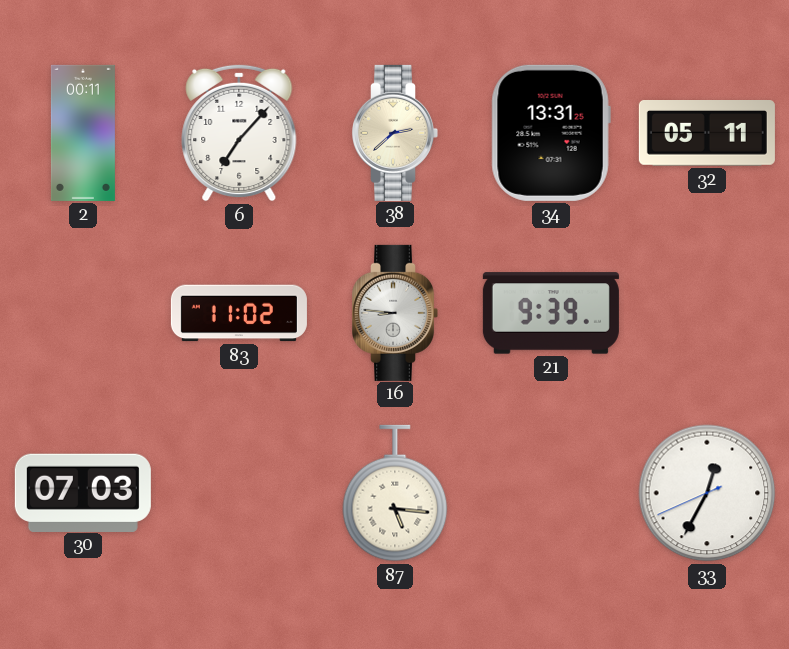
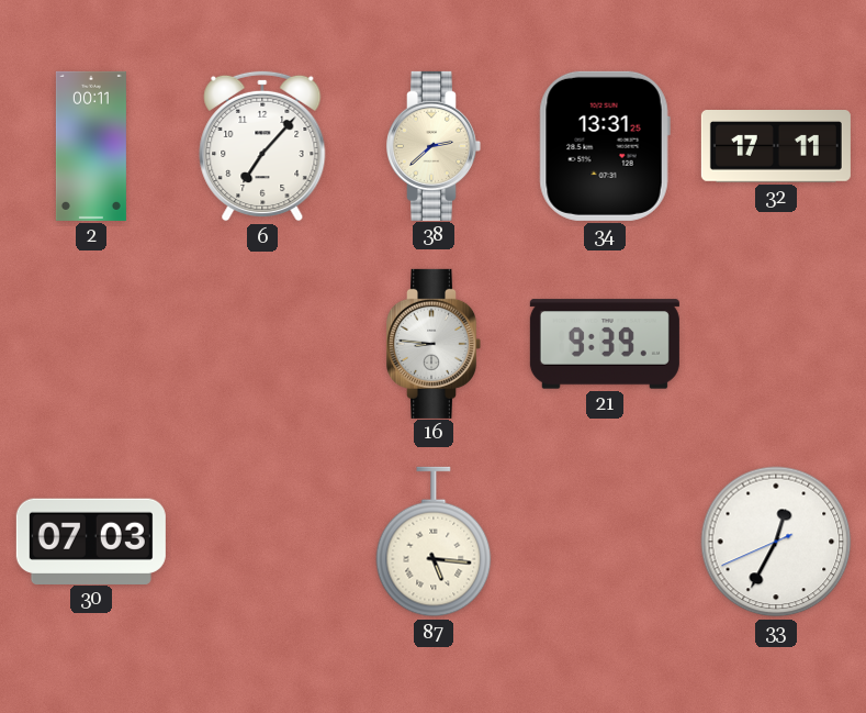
32: 05:11 -> 17:11
83: 11:02 -> none
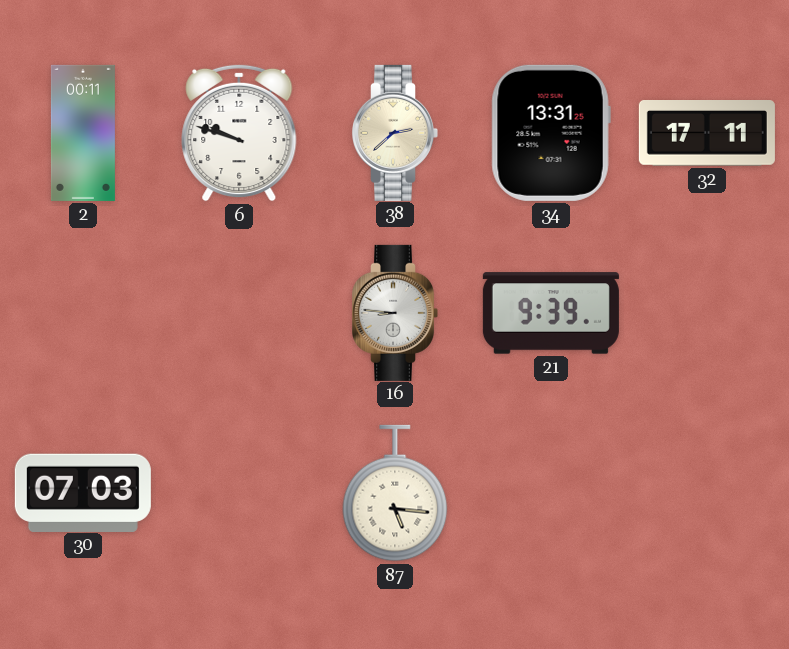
6: 7:07 -> 9:48
33: 12:34 -> none
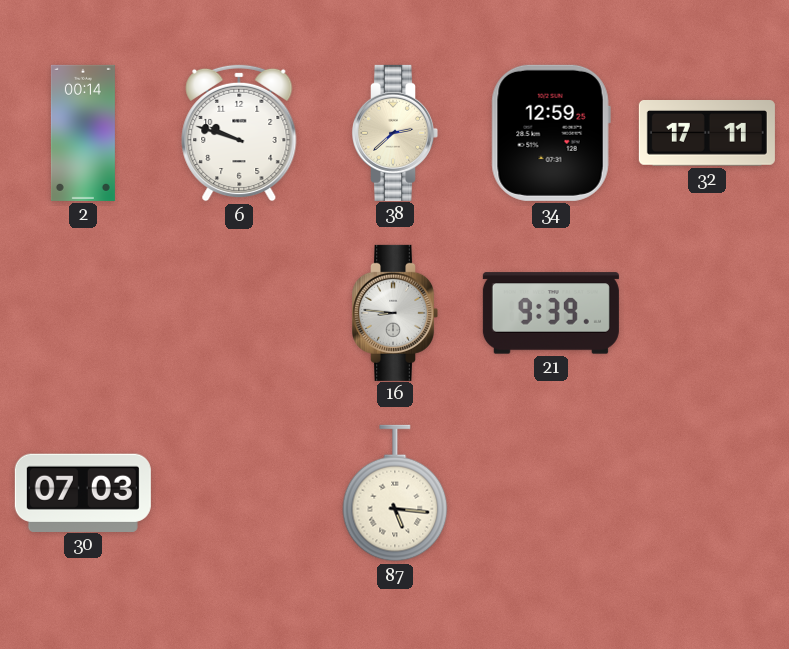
2: 00:11 -> 00:14
34: 13:31 -> 12:59
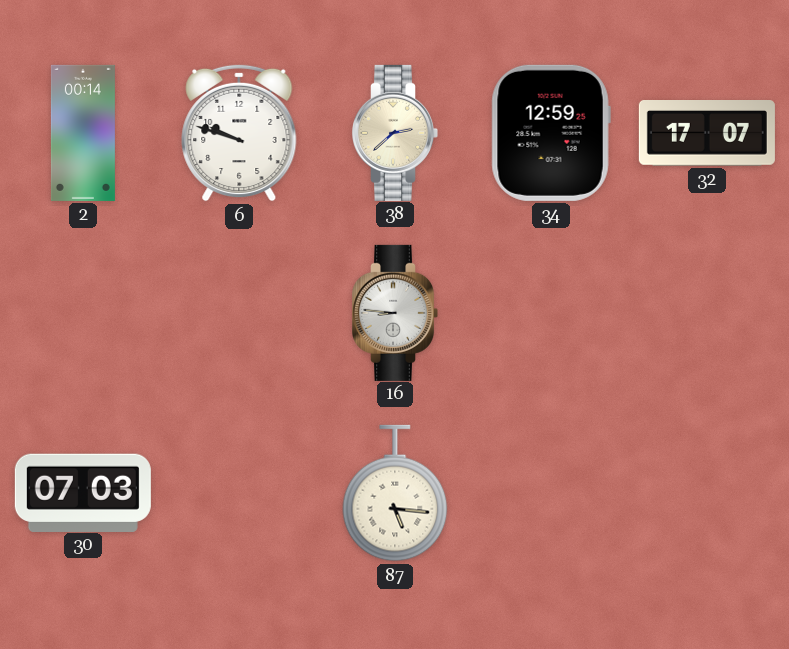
32: 17:11 -> 17:07
21: 9:39 -> none
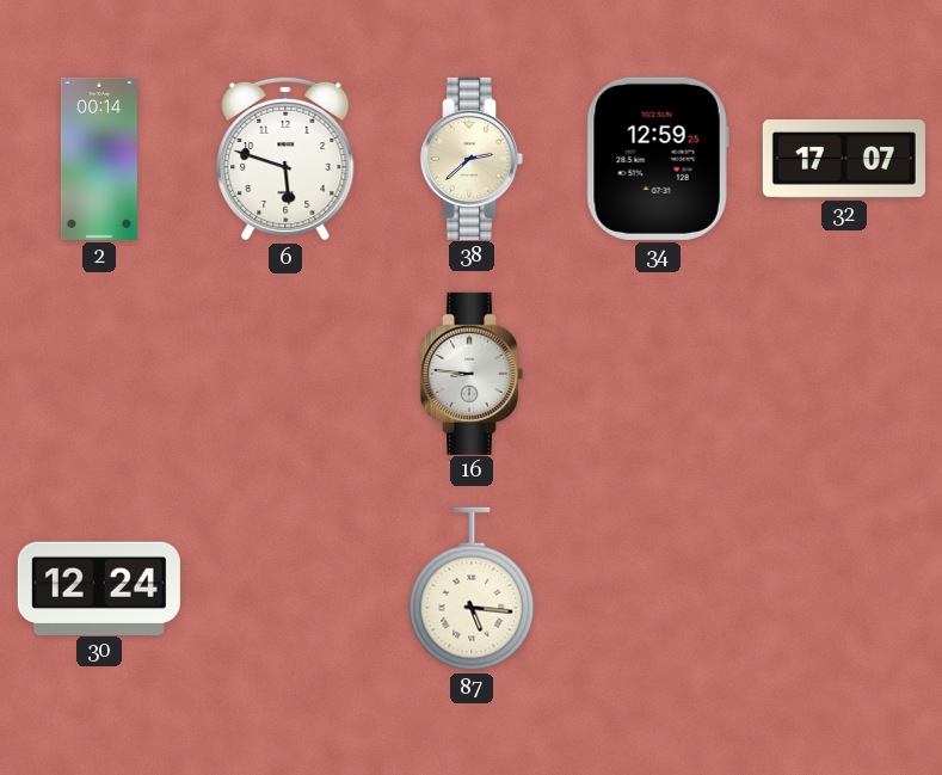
6: 9:48 -> 5:48
30: 07:03 -> 12:24
